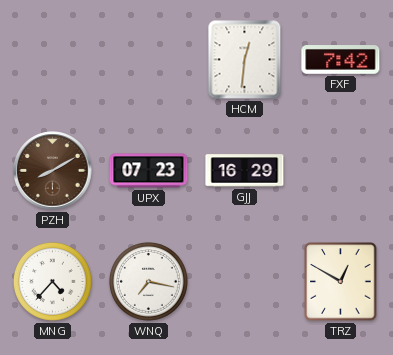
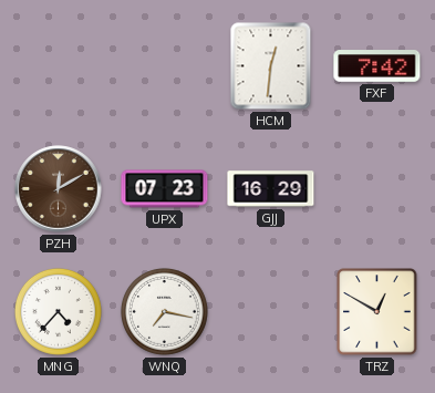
PZH: 8:10 -> 12:10
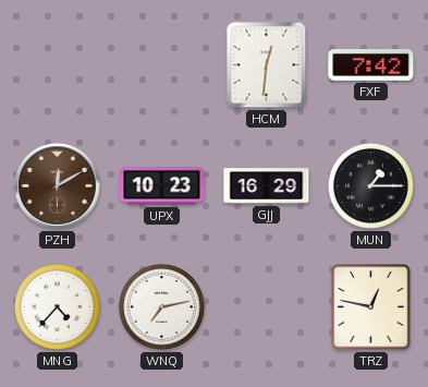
UPX: 07:23 -> 10:23
MUN: none -> 1:15
WNQ: 7:17 -> 7:13
TRZ: 12:50 -> 12:47
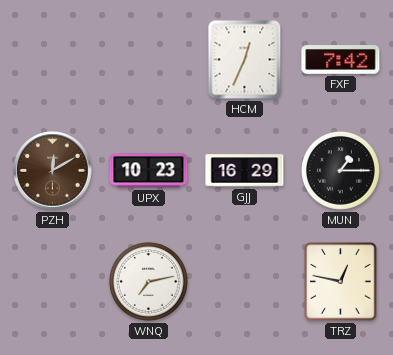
HCM: 12:31 -> 12:34
MNG: 4:37 -> none
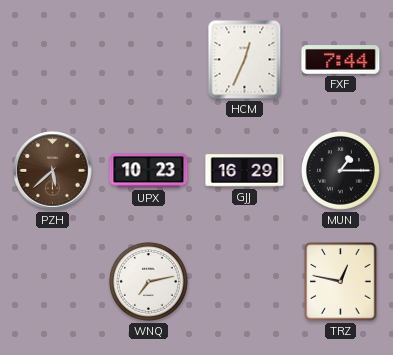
FXF: 7:42 -> 7:44
PZH: 12:10 -> 5:38
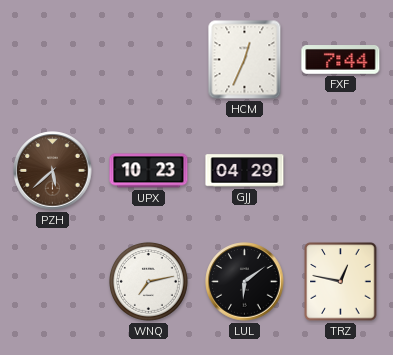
GJJ: 16:29 -> 04:29
MUN: 1:15 -> none
LUL: none -> 6:09
